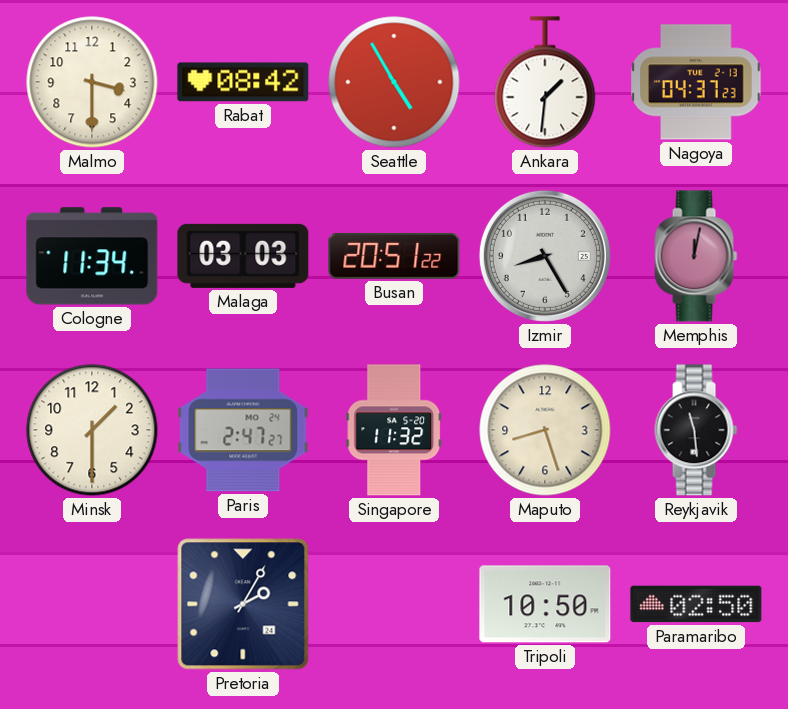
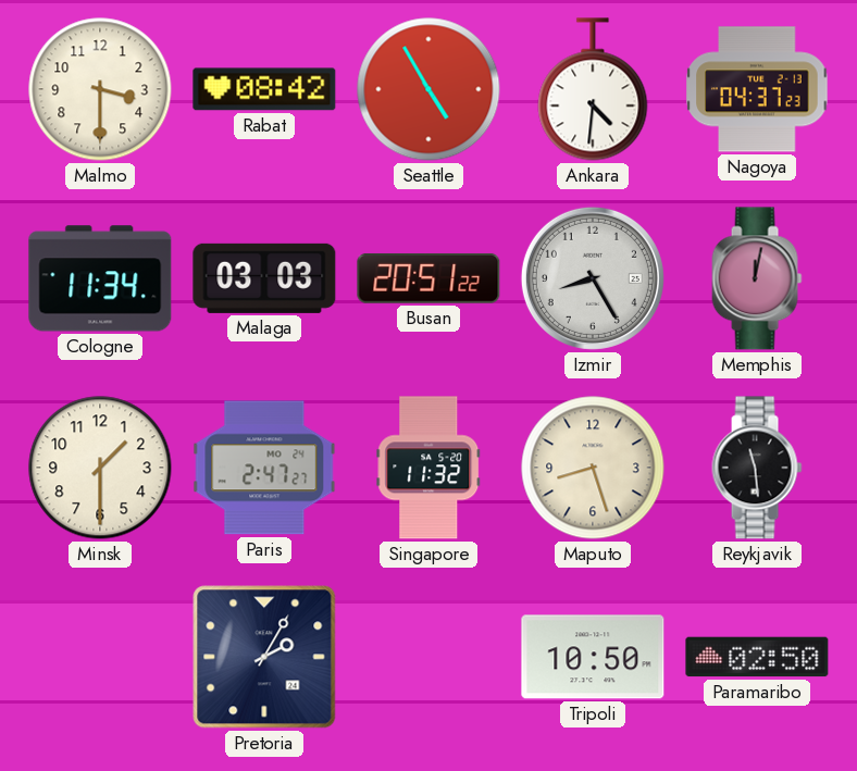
Ankara: 1:31 -> 4:31
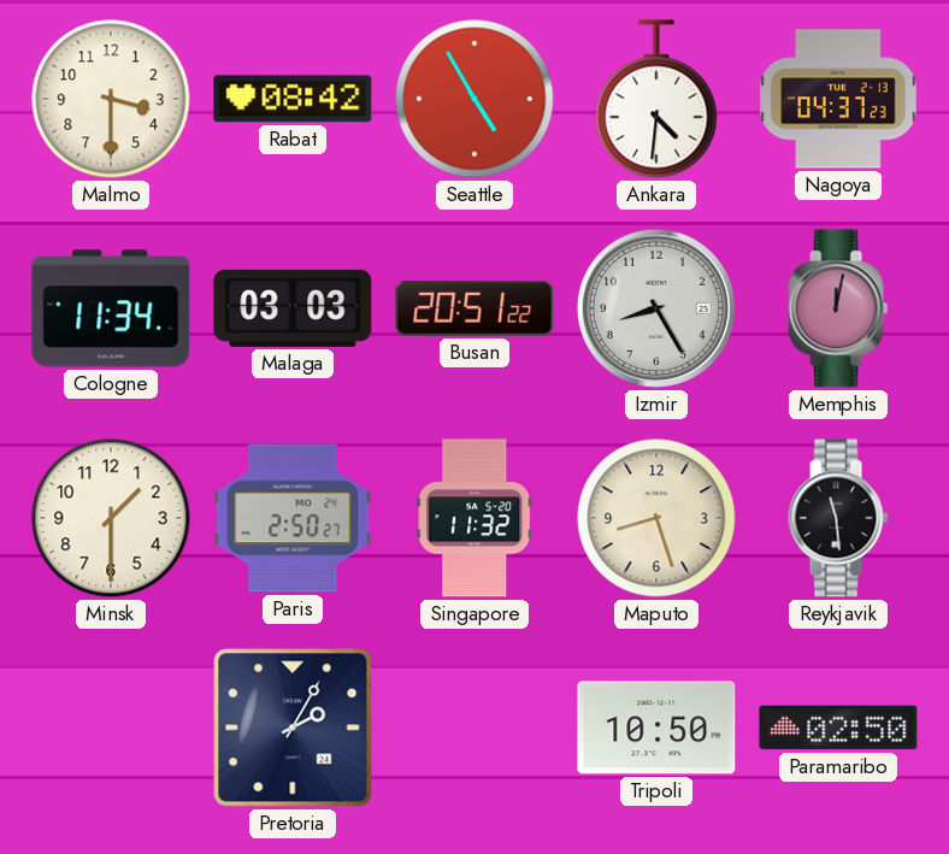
Paris: 2:47 -> 2:50
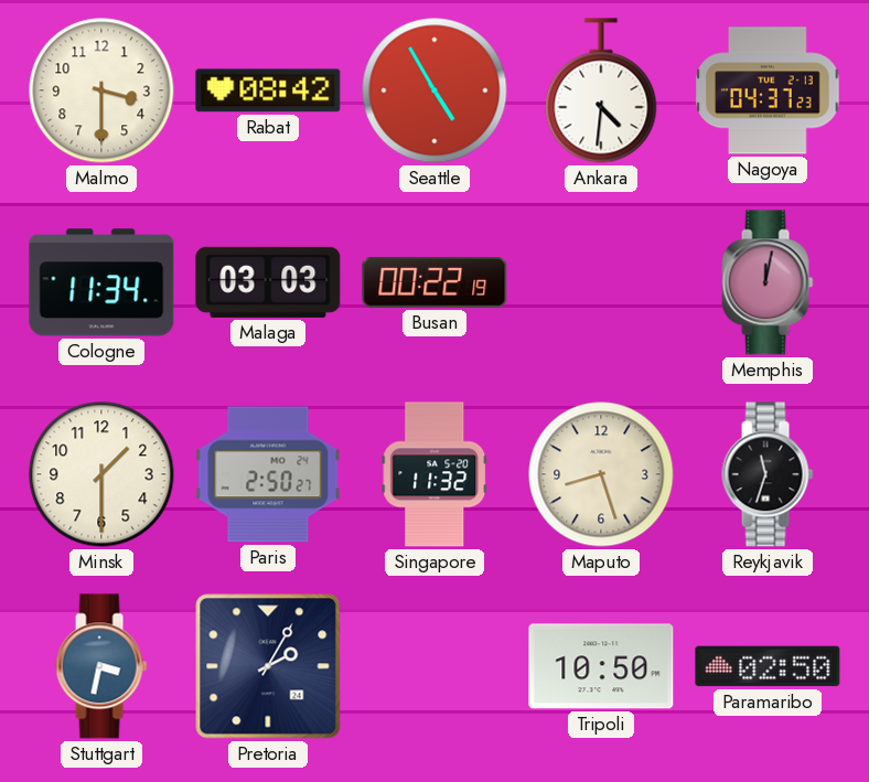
Busan: 20:51 -> 00:22
Izmir: 8:25 -> none
Reykjavik: 11:29 -> 11:33
Stuttgart: none -> 3:32
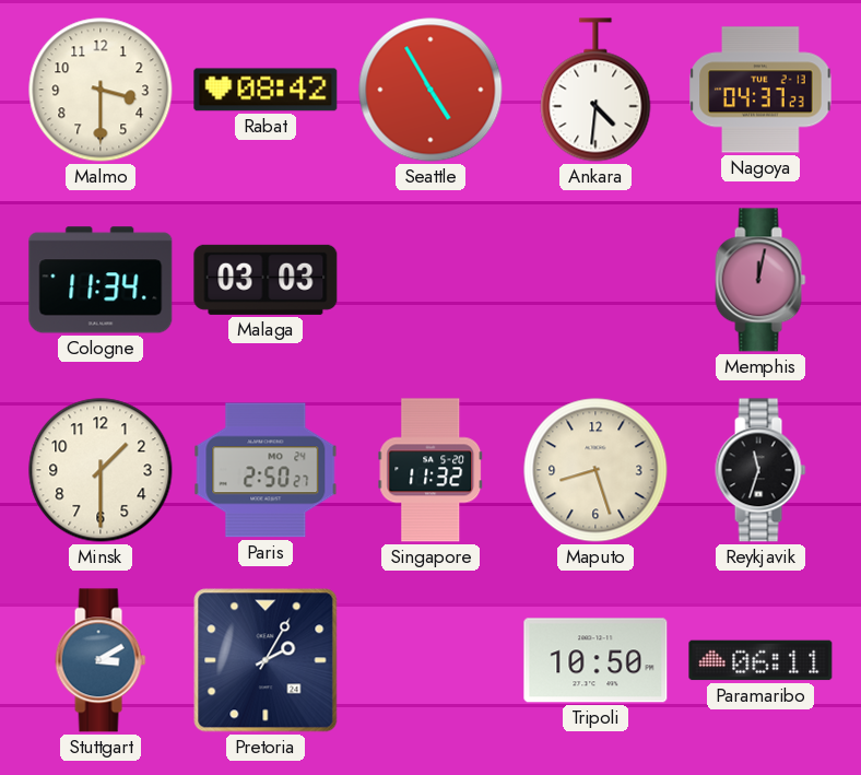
Busan: 00:22 -> none
Stuttgart: 3:32 -> 3:10
Paramaribo: 02:50 -> 06:11
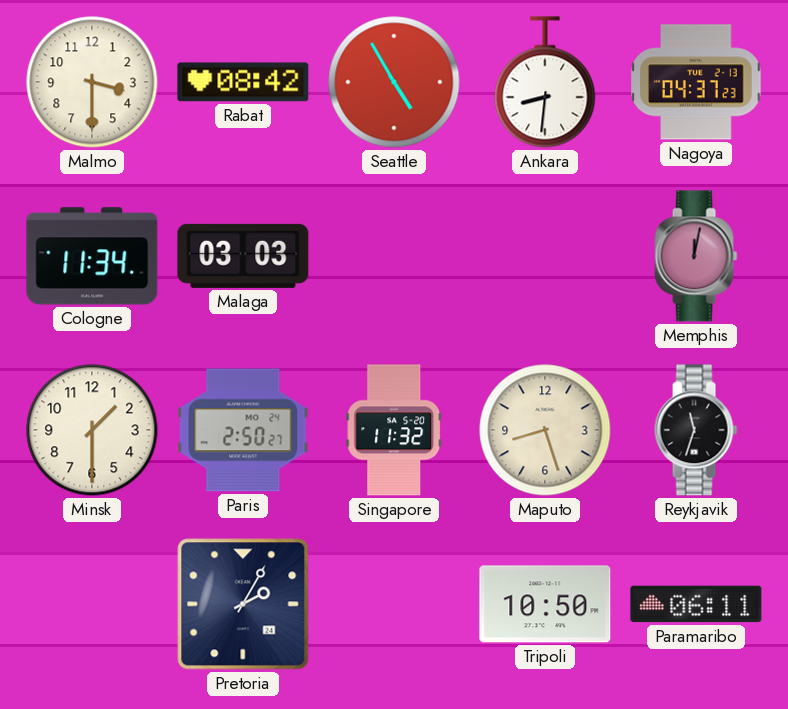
Ankara: 4:31 -> 8:31
Stuttgart: 3:10 -> none
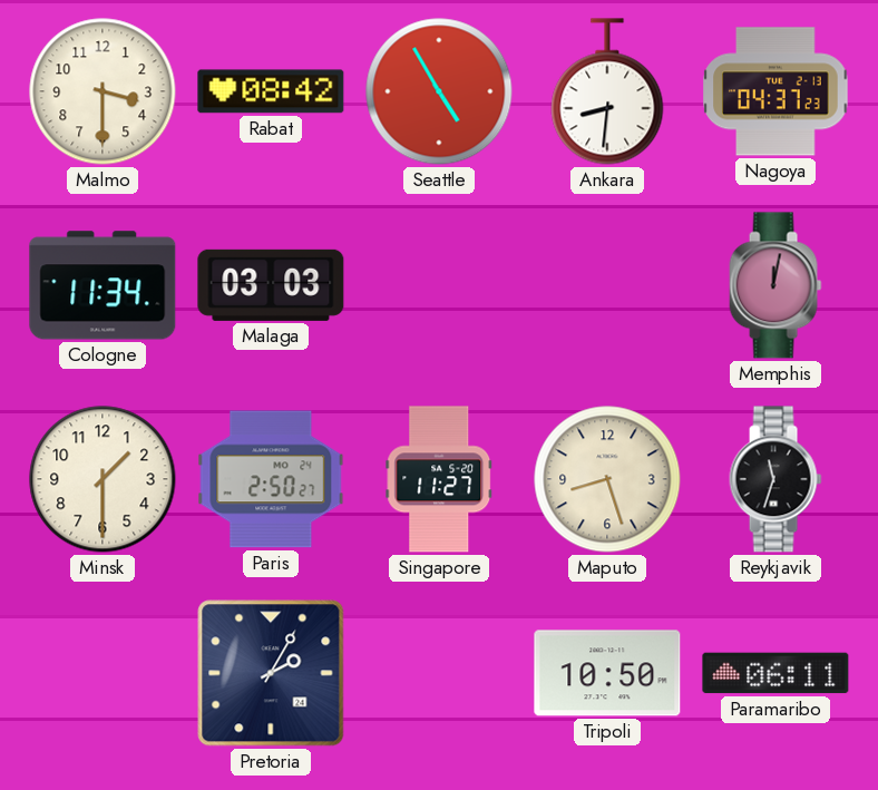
Singapore: 11:32 -> 11:27
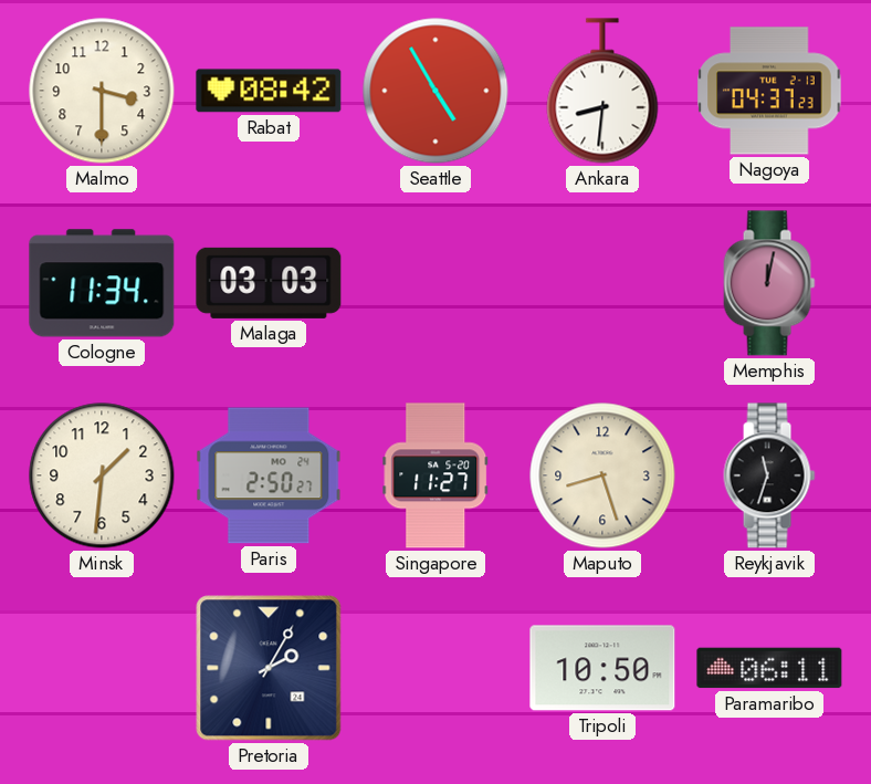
Minsk: 1:30 -> 1:31
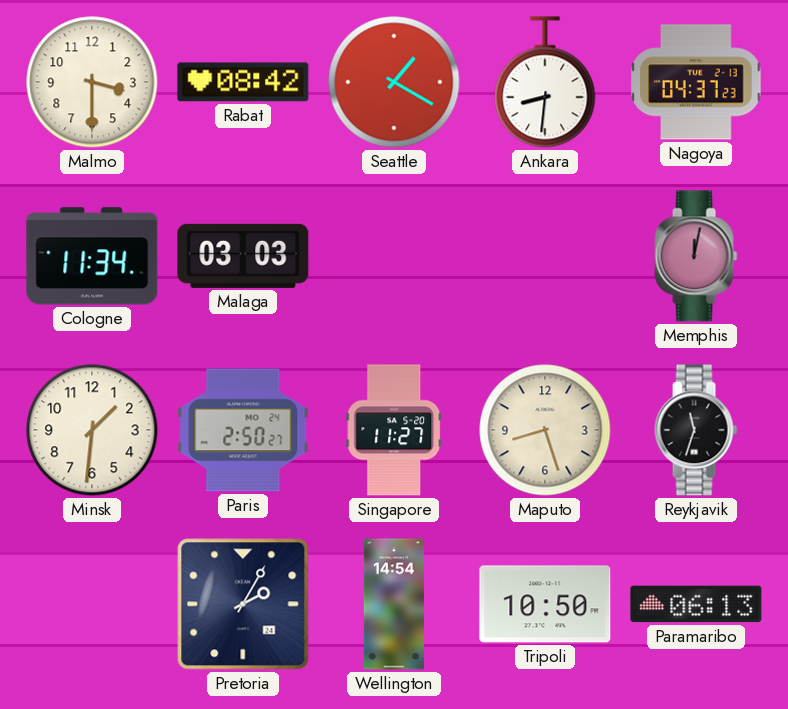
Seattle: 4:55 -> 1:20
Wellington: none -> 14:54
Paramaribo: 06:11 -> 06:13
